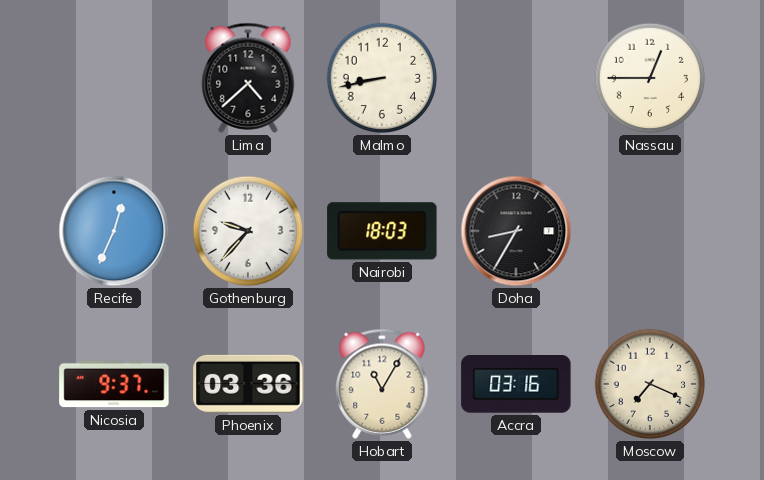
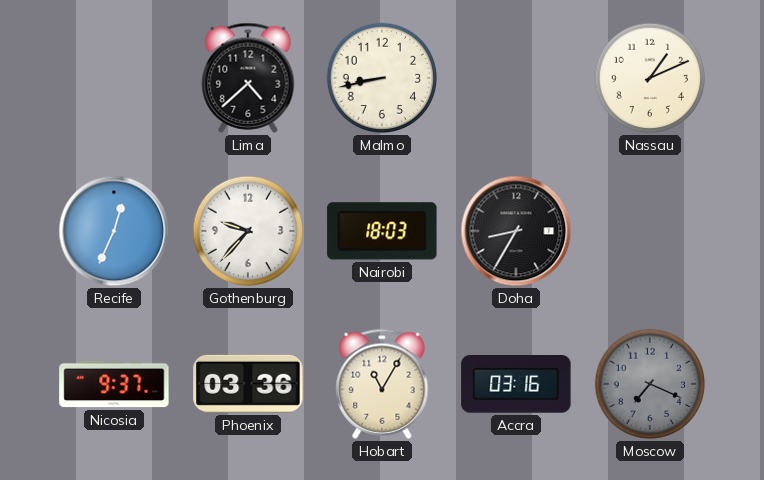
Nassau: 12:45 -> 1:11
Moscow dial: cream -> grey
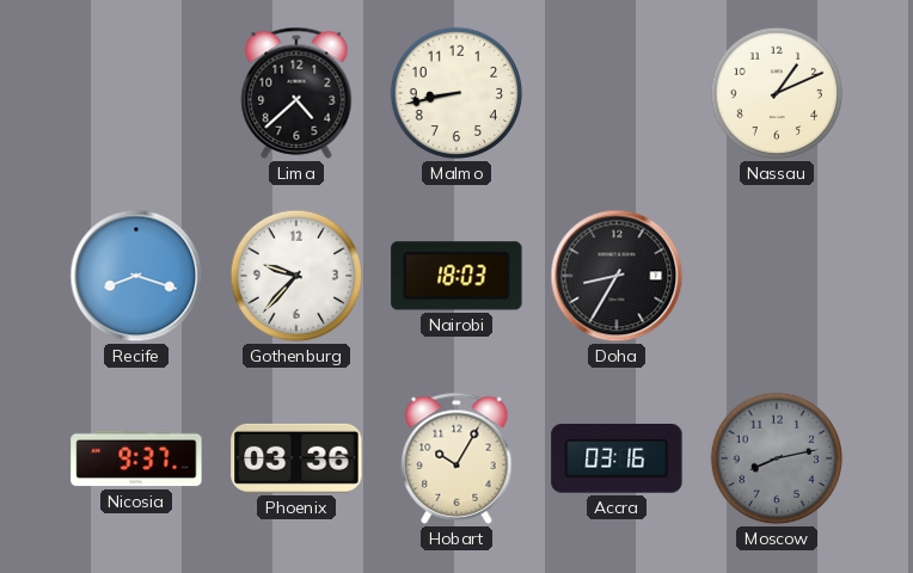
Recife: 12:34 -> 8:18
Hobart: 11:05 -> 10:05
Moscow: 7:19 -> 8:13
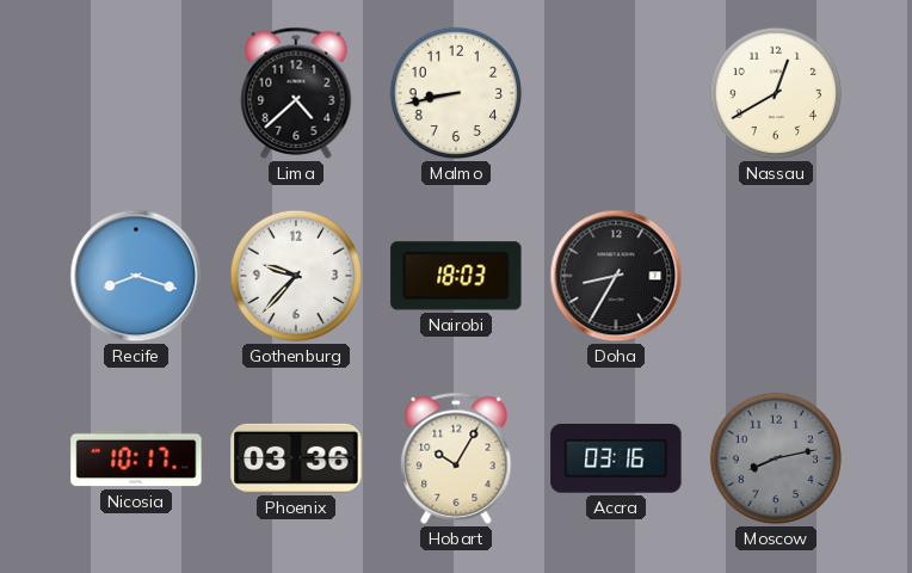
Nassau: 1:11 -> 12:40
Nicosia: 9:37 -> 10:17
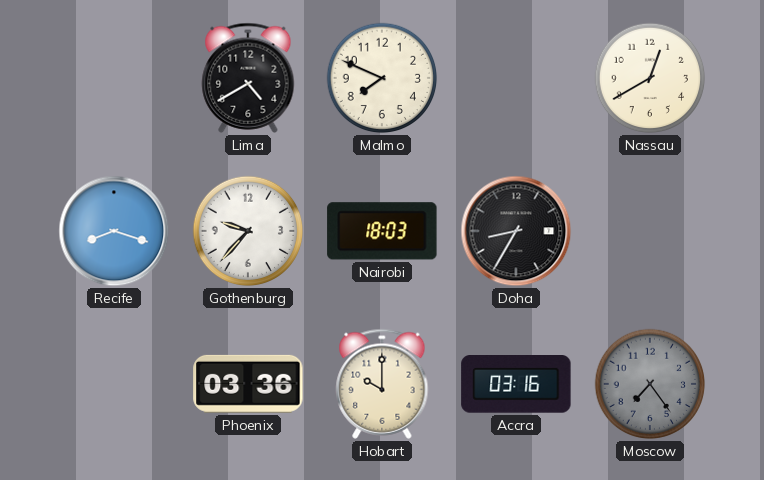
Lima: 4:38 -> 4:40
Malmo: 8:43 -> 7:49
Nicosia: 10:17 -> none
Hobart: 10:05 -> 10:00
Moscow: 8:13 -> 7:24
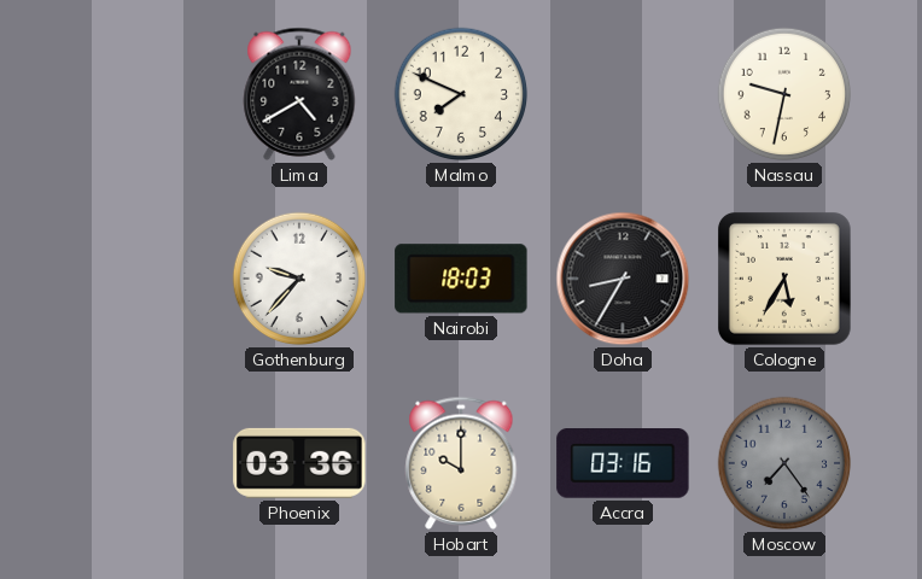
Nassau: 12:40 -> 9:32
Recife: 8:18 -> none
Cologne: none -> 5:35
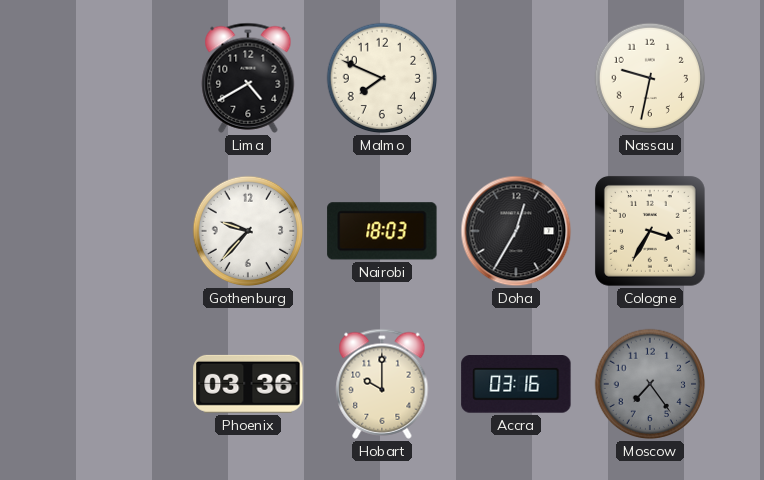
Doha: 8:35 -> 12:35
Cologne: 5:35 -> 3:35
